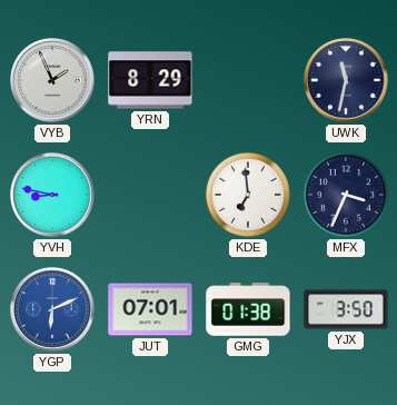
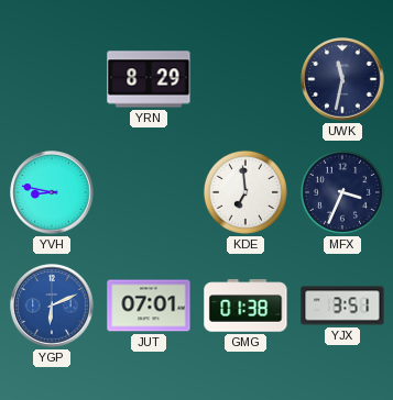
VYB: 1:56 -> none
YJX: 3:50 -> 3:51
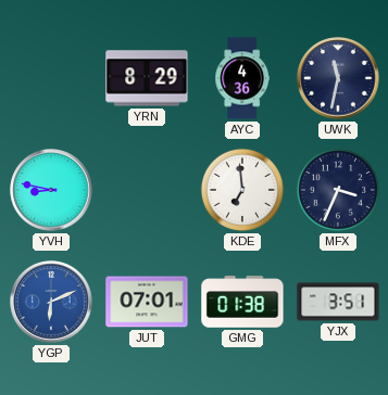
AYC: none -> 4:36
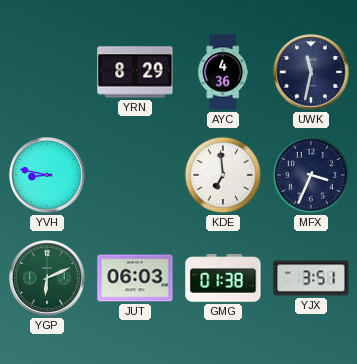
YGP dial: blue -> green
JUT: 07:01 -> 06:03
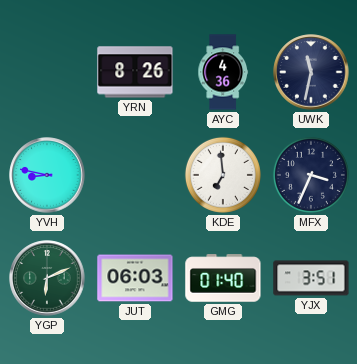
YRN: 8:29 -> 8:26
GMG: 01:38 -> 01:40
